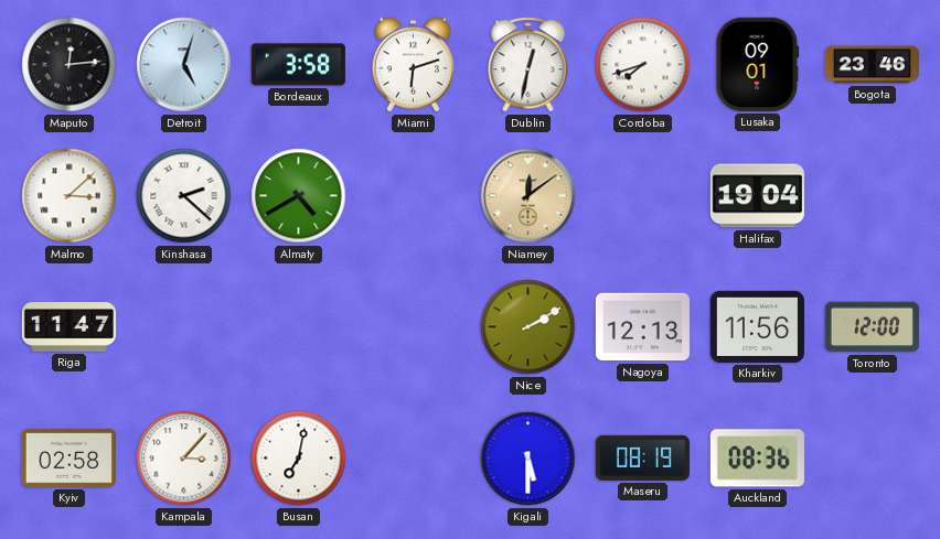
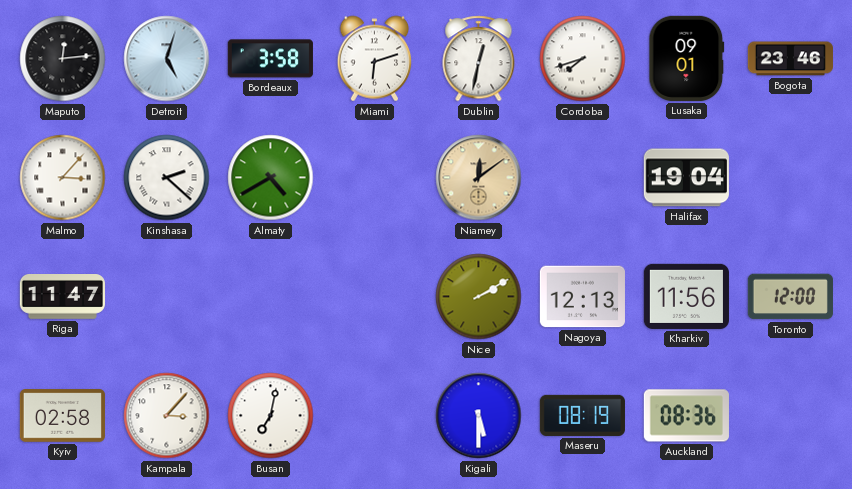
Malmo: 3:08 -> 3:07
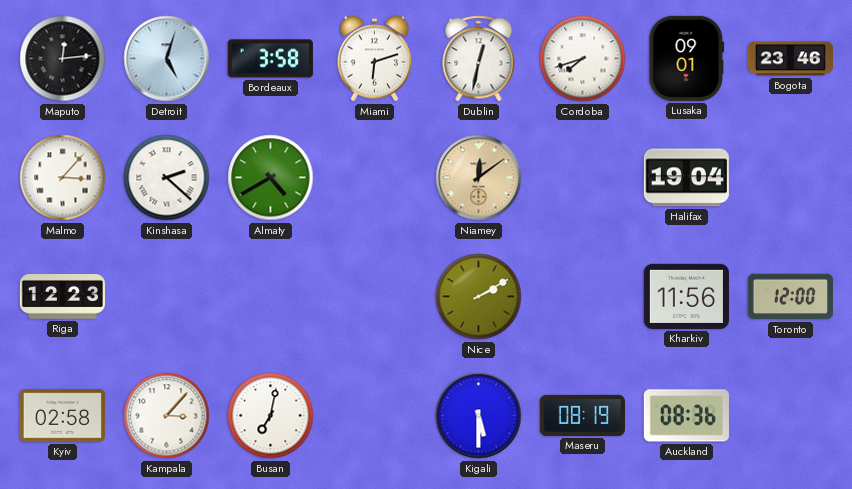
Riga: 11:47 -> 12:23
Nagoya: 12:13 -> none
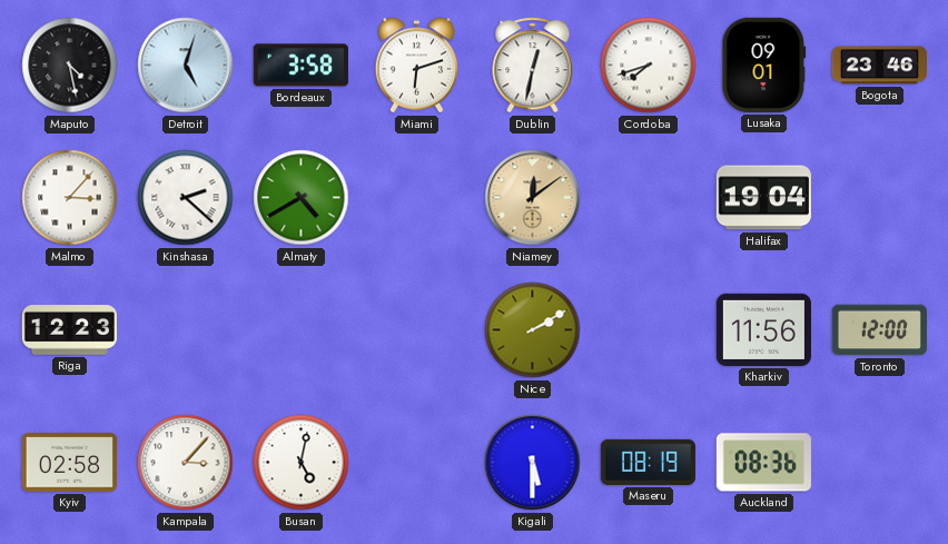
Maputo: 12:14 -> 4:28
Busan: 7:02 -> 5:02
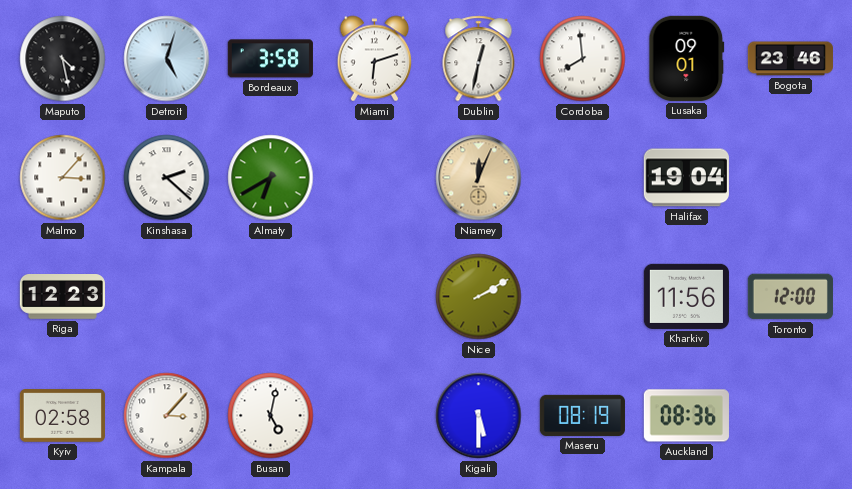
Cordoba: 7:42 -> 7:59
Almaty: 4:40 -> 6:40
Niamey: 12:09 -> 12:04
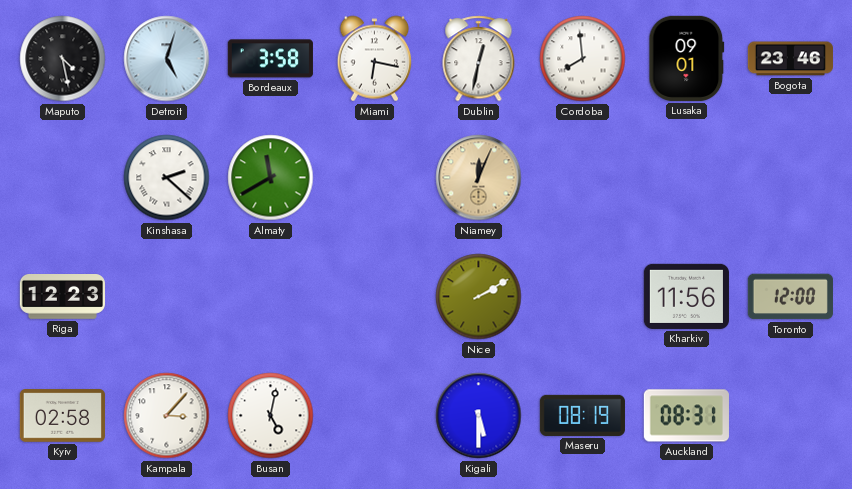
Miami: 6:12 -> 6:17
Malmo: 3:07 -> none
Almaty: 6:40 -> 11:40
Halifax: 19:04 -> none
Auckland: 08:36 -> 08:31
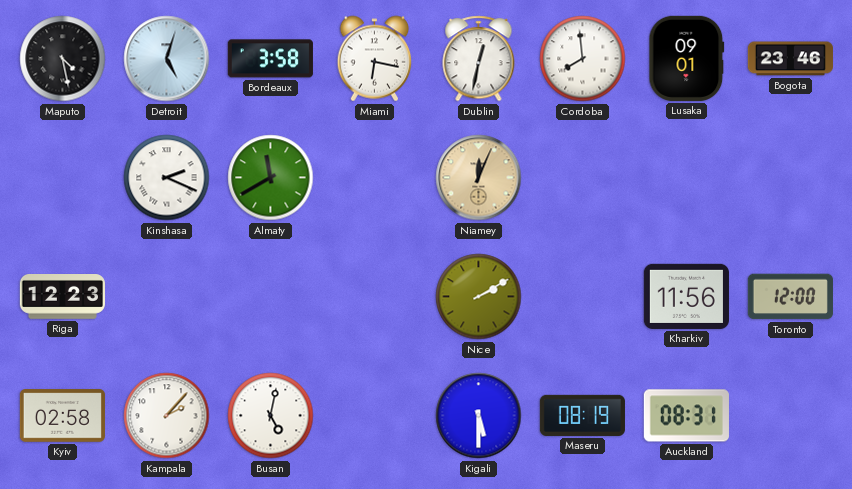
Kinshasa: 2:22 -> 2:19
Kampala: 3:07 -> 2:07
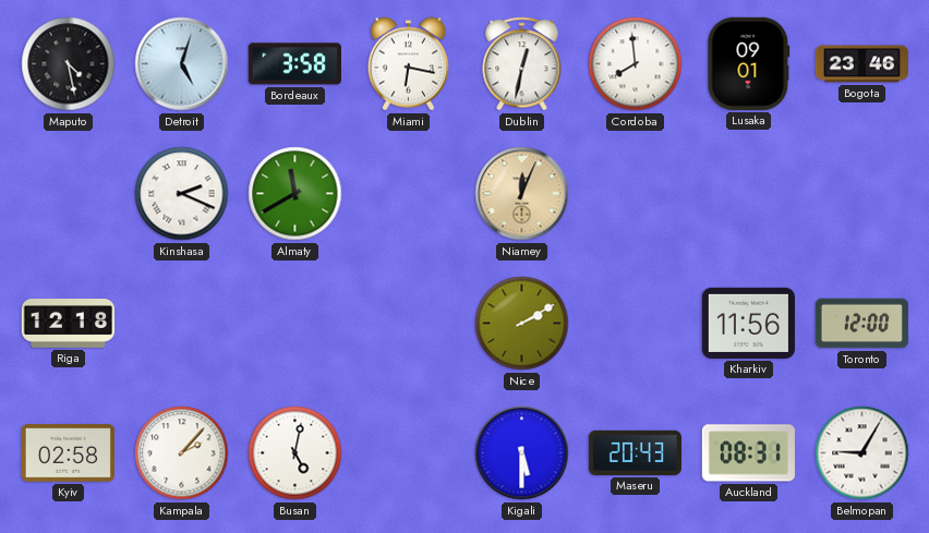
Riga: 12:23 -> 12:18
Maseru: 08:19 -> 20:43
Belmopan: none -> 9:05
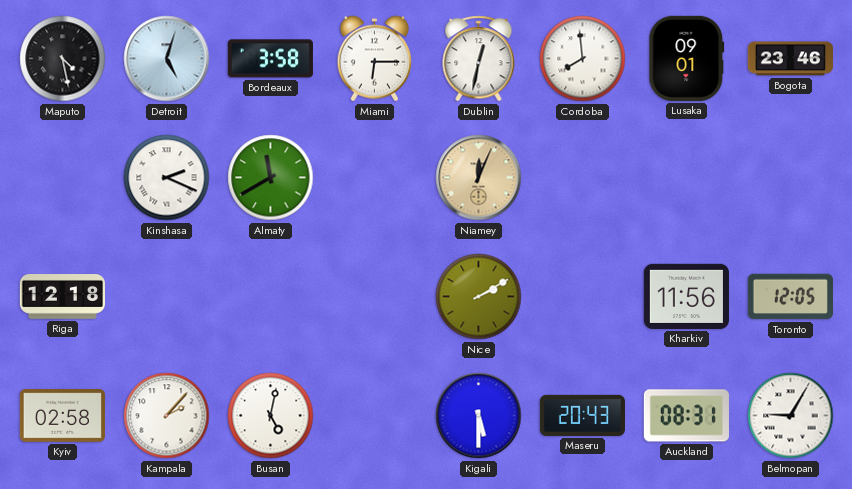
Miami: 6:17 -> 6:15
Toronto: 12:00 -> 12:05
